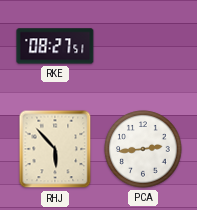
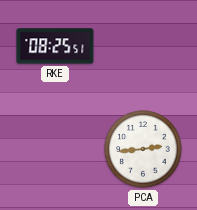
RKE: 08:27 -> 08:25
RHJ: 5:53 -> none
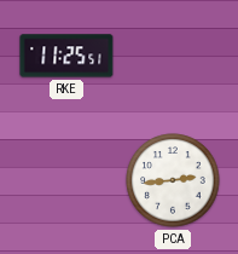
RKE: 08:25 -> 11:25
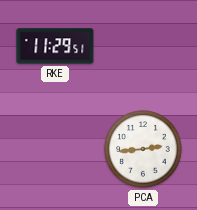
RKE: 11:25 -> 11:29
